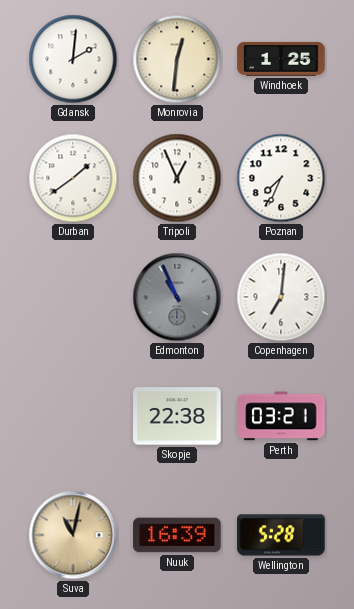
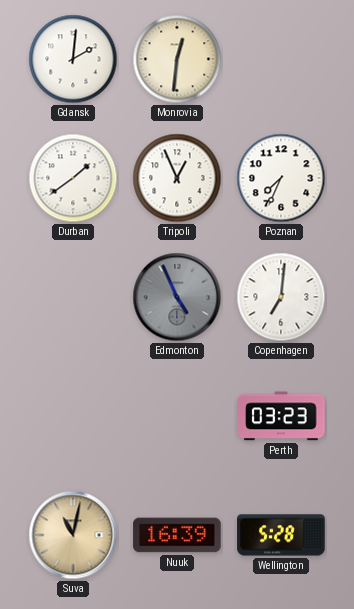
Windhoek: 1:25 -> none
Edmonton: 10:56 -> 4:56
Skopje: 22:38 -> none
Perth: 03:21 -> 03:23
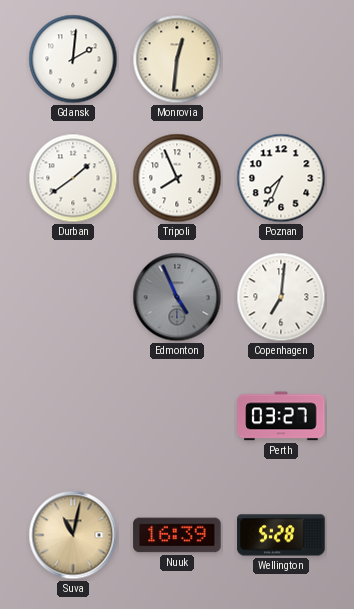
Tripoli: 12:56 -> 7:56
Perth: 03:23 -> 03:27
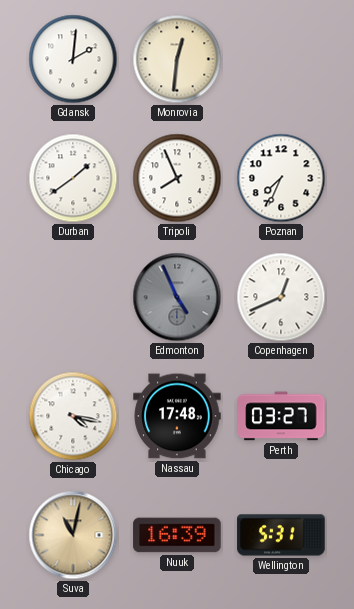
Copenhagen: 7:01 -> 12:41
Chicago: none -> 4:17
Nassau: none -> 17:48
Wellington: 5:28 -> 5:31
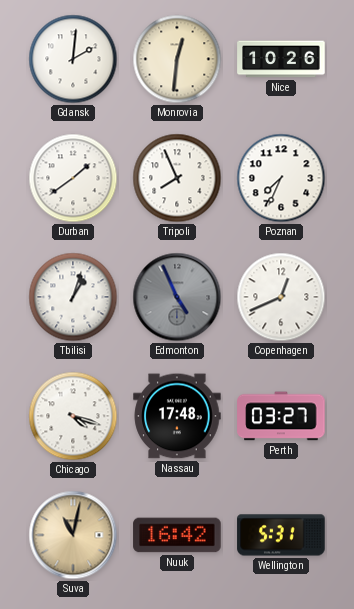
Nice: none -> 10:26
Tbilisi: none -> 1:03
Chicago: 4:17 -> 4:18
Nuuk: 16:39 -> 16:42
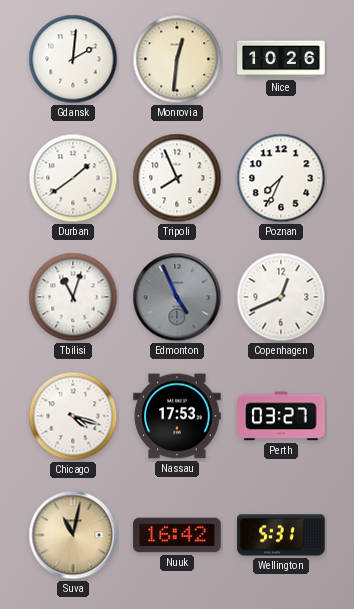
Tbilisi: 1:03 -> 11:03
Nassau: 17:48 -> 17:53
